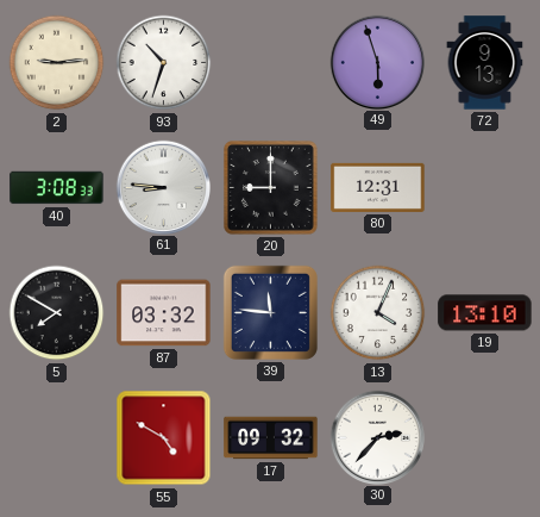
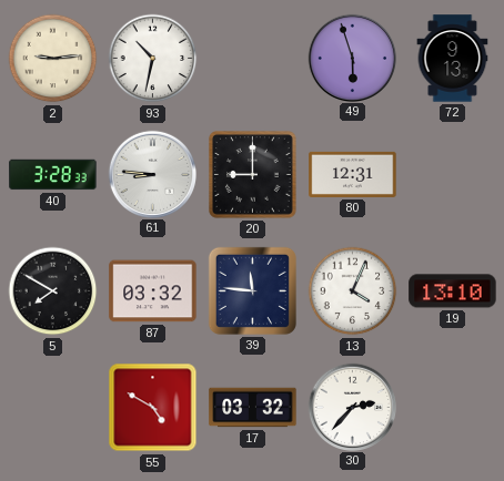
93: 10:33 -> 10:32
40: 3:08 -> 3:28
17: 09:32 -> 03:32
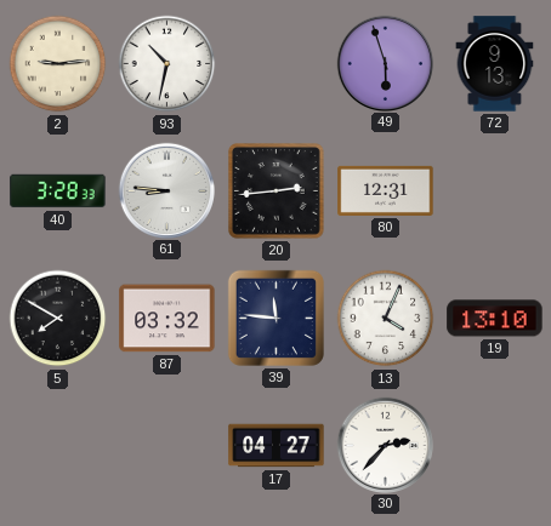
20: 9:00 -> 2:44
55: 4:50 -> none
17: 03:32 -> 04:27
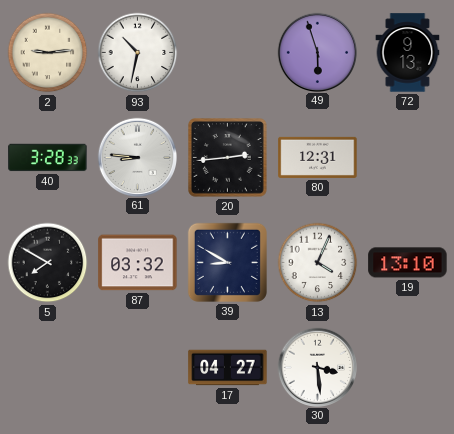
39: 11:46 -> 8:50
30: 2:37 -> 3:29
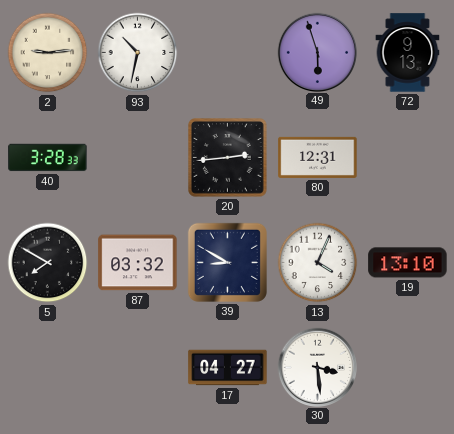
61: 8:46 -> none
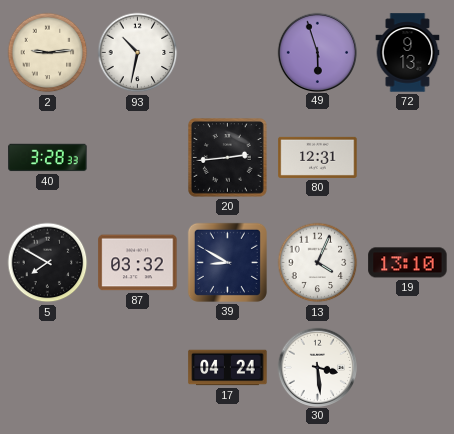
17: 04:27 -> 04:24
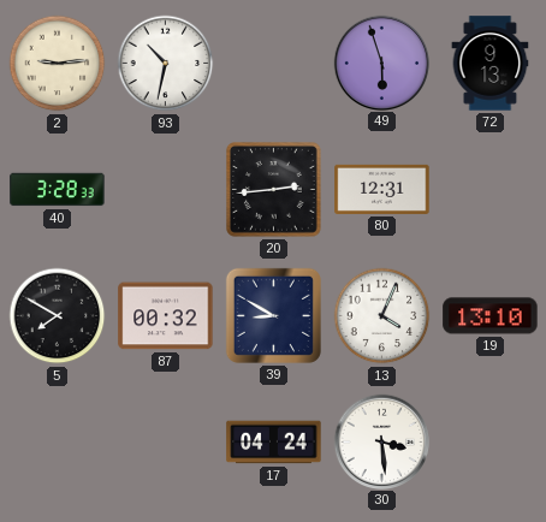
87: 03:32 -> 00:32
